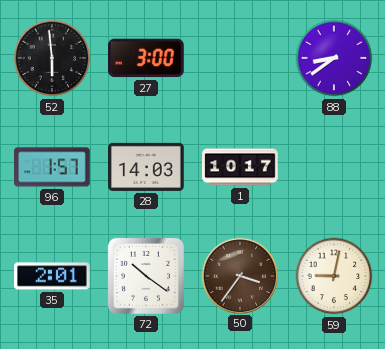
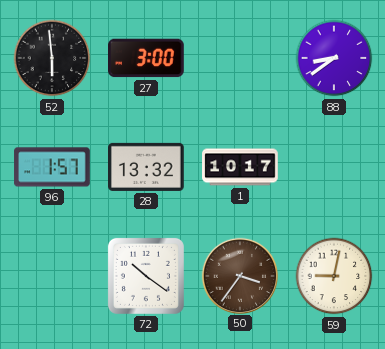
28: 14:03 -> 13:32
35: 2:01 -> none
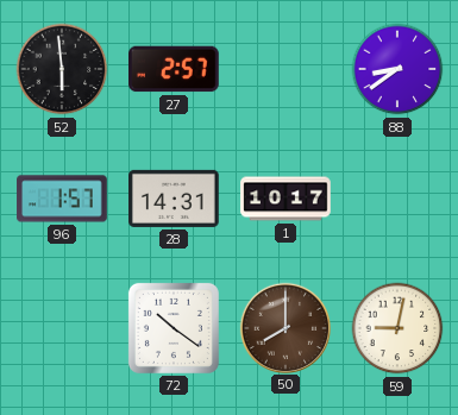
27: 3:00 -> 2:57
28: 13:32 -> 14:31
50: 3:36 -> 8:00
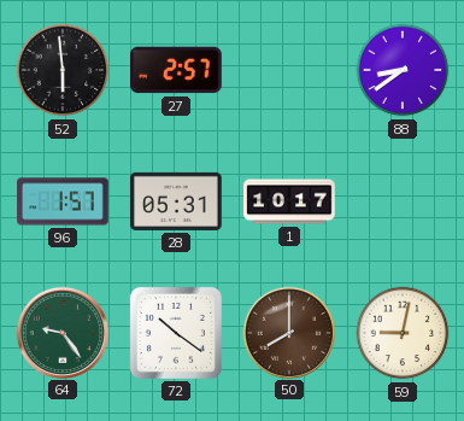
28: 14:31 -> 05:31
64: none -> 9:24
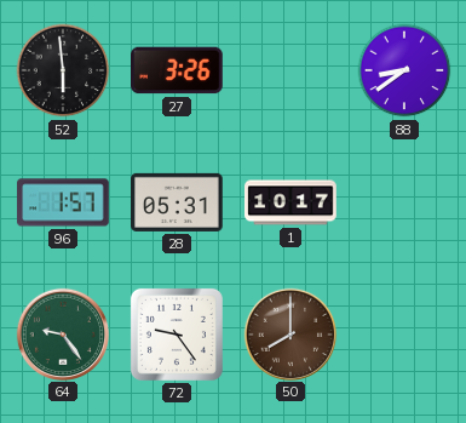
27: 2:57 -> 3:26
72: 10:21 -> 9:24
59: 9:02 -> none
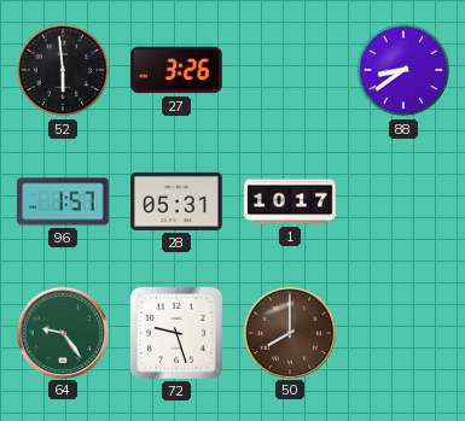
72: 9:24 -> 9:27
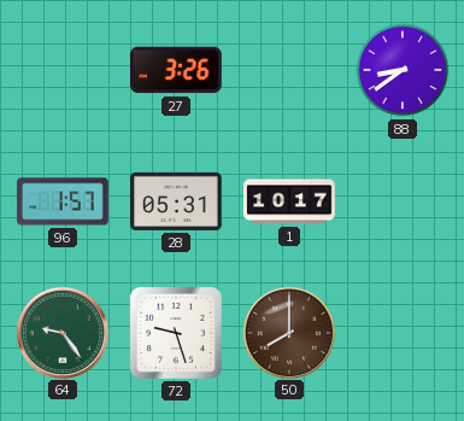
52: 5:59 -> none
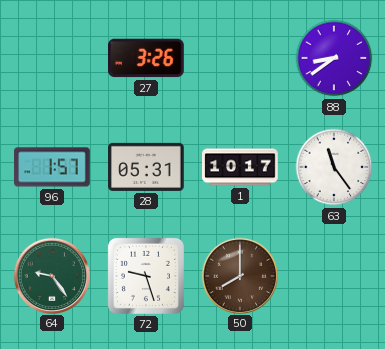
63: none -> 11:24
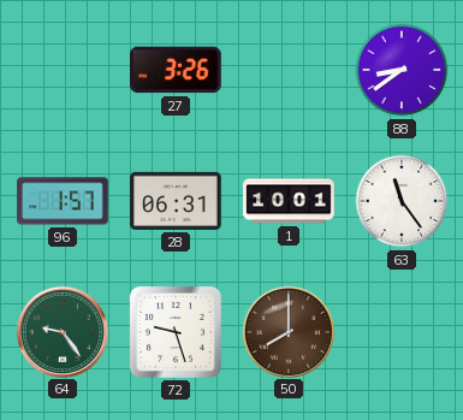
28: 05:31 -> 06:31
1: 10:17 -> 10:01
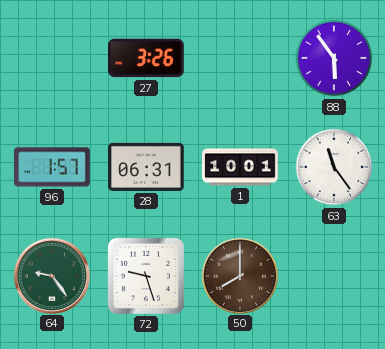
88: 8:39 -> 5:54
